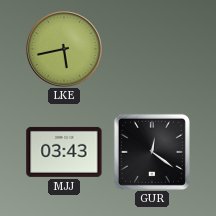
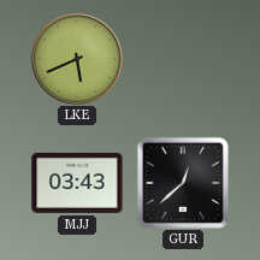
LKE: 5:43 -> 5:41
GUR: 12:21 -> 12:38
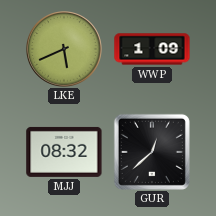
WWP: none -> 1:09
MJJ: 03:43 -> 08:32
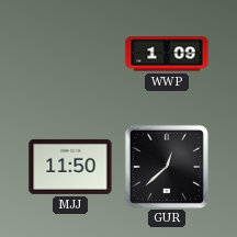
LKE: 5:41 -> none
MJJ: 08:32 -> 11:50
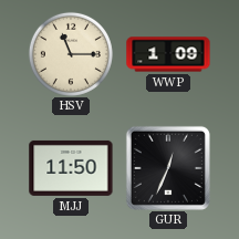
HSV: none -> 11:15
GUR: 12:38 -> 12:34
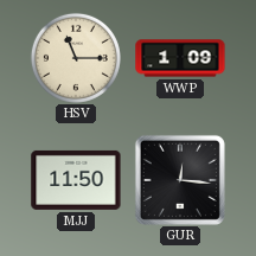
GUR: 12:34 -> 12:16
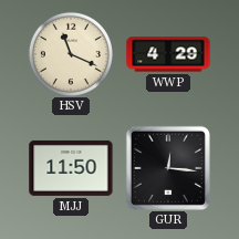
HSV: 11:15 -> 11:19
WWP: 1:09 -> 4:29
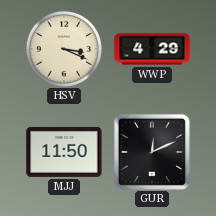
HSV: 11:19 -> 3:19
GUR: 12:16 -> 12:11
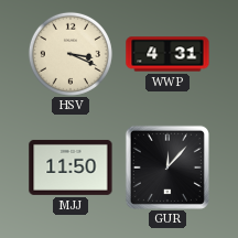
WWP: 4:29 -> 4:31
GUR: 12:11 -> 12:07
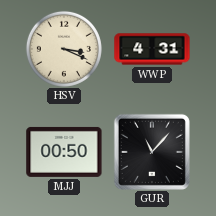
MJJ: 11:50 -> 00:50
GUR: 12:07 -> 11:07
